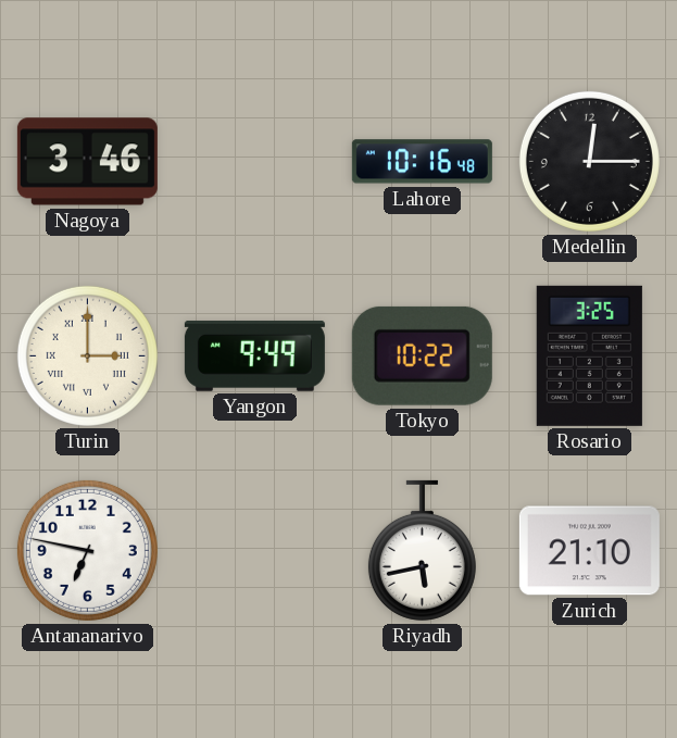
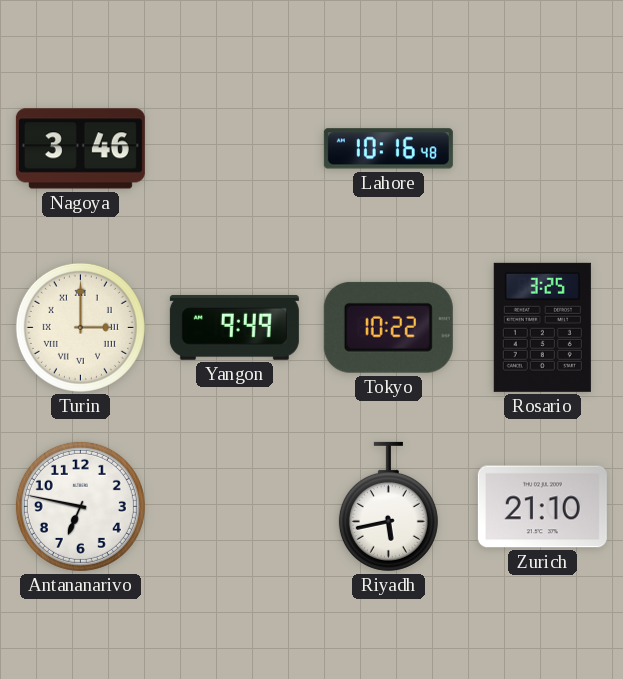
Medellin: 12:15 -> none
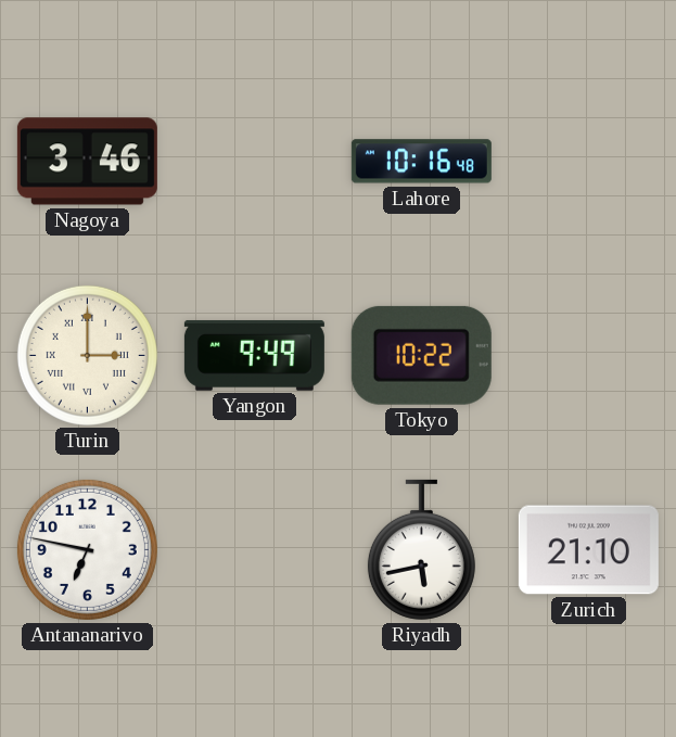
Rosario: 3:25 -> none
